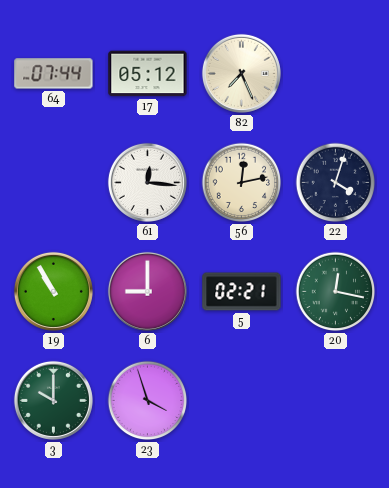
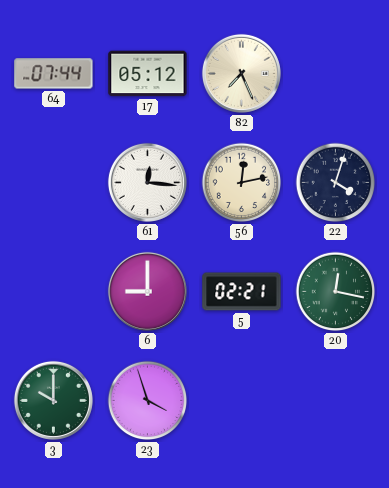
19: 10:55 -> none
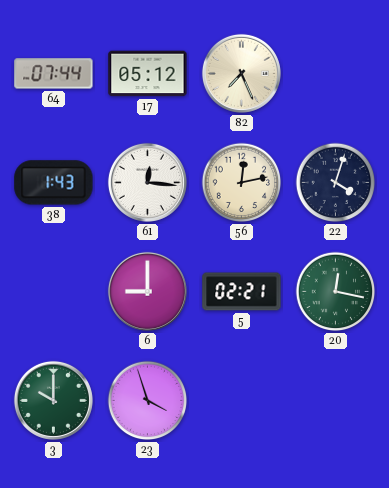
38: none -> 1:43
